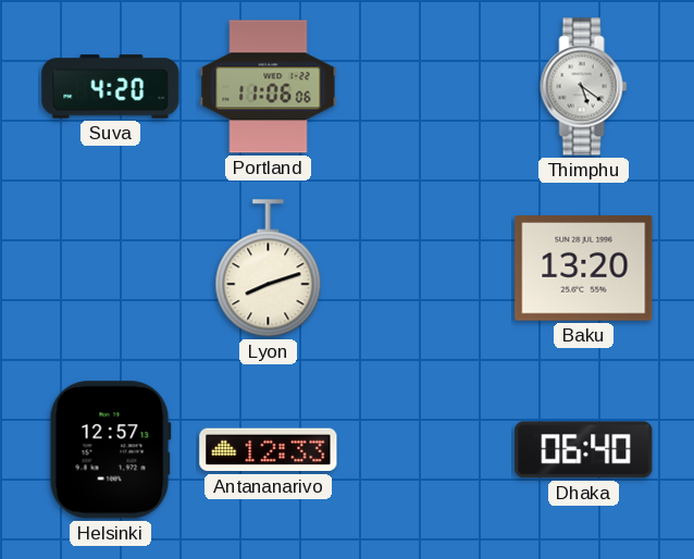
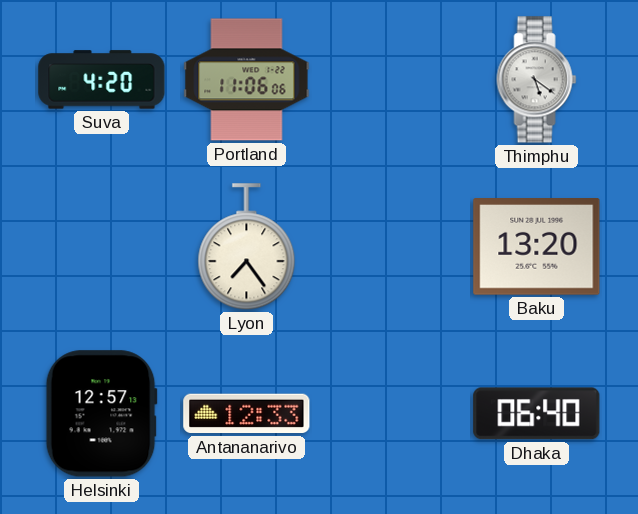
Lyon: 8:12 -> 7:24
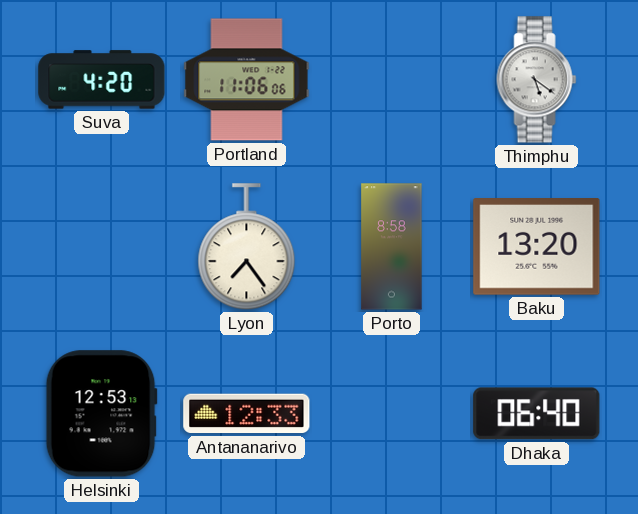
Porto: none -> 8:58
Helsinki: 12:57 -> 12:53
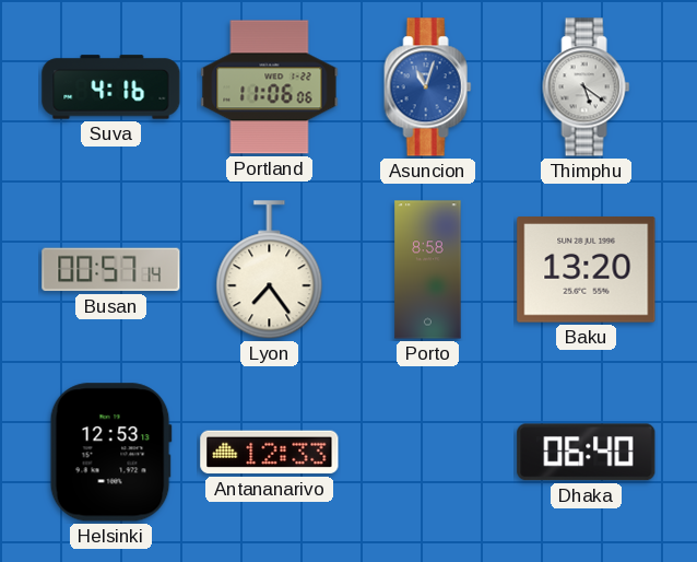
Suva: 4:20 -> 4:16
Asuncion: none -> 11:03
Busan: none -> 00:57
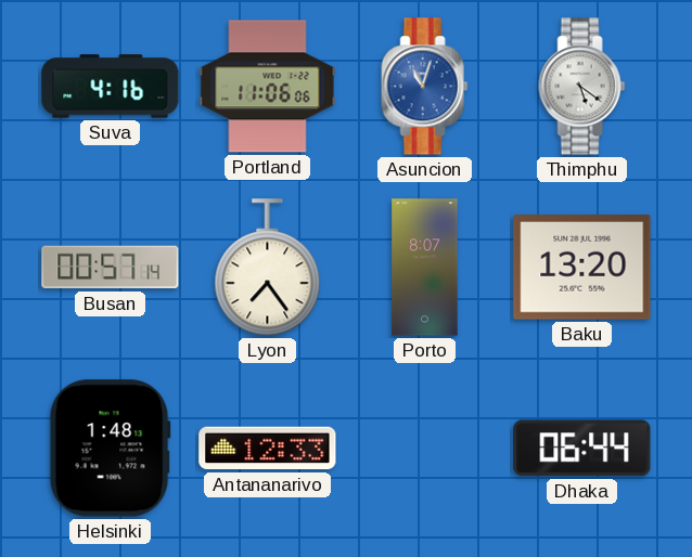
Porto: 8:58 -> 8:07
Helsinki: 12:53 -> 1:48
Dhaka: 06:40 -> 06:44
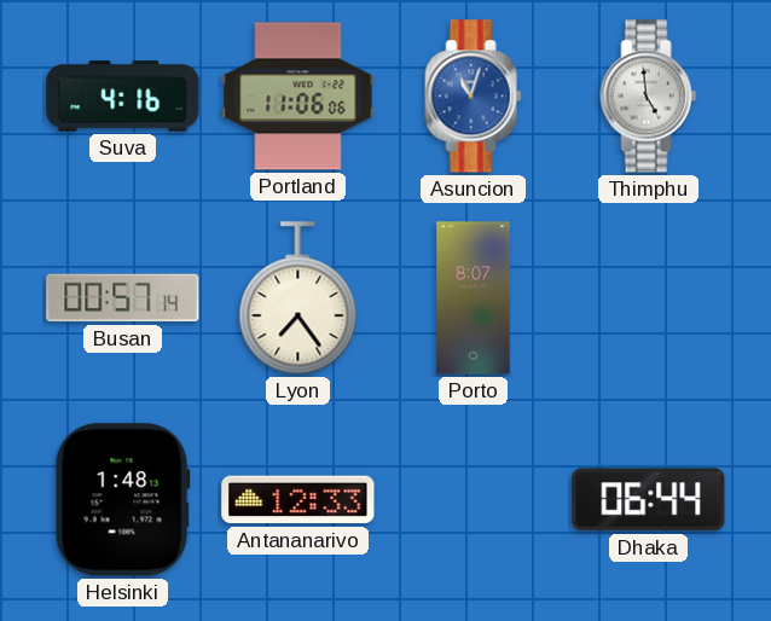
Thimphu: 5:21 -> 4:59
Baku: 13:20 -> none
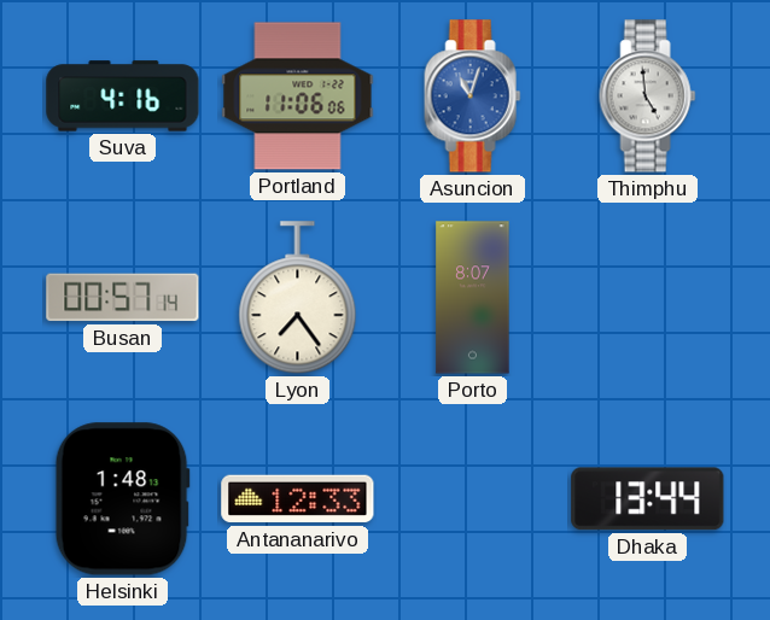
Dhaka: 06:44 -> 13:44
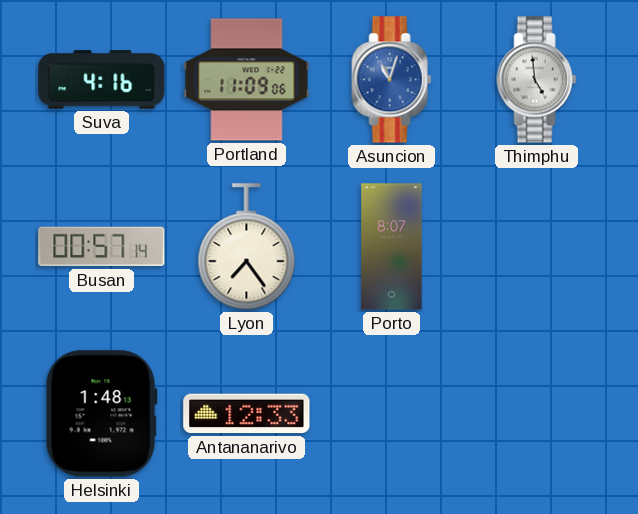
Portland: 11:06 -> 11:09
Dhaka: 13:44 -> none
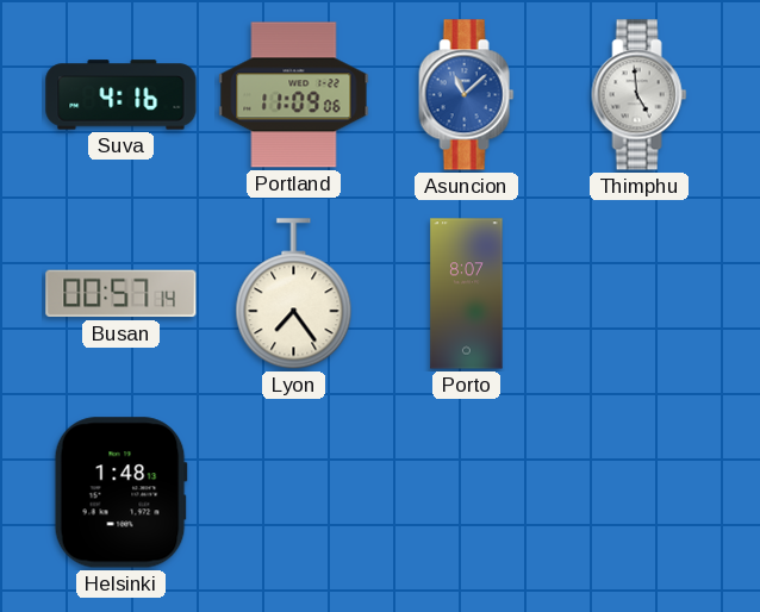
Asuncion: 11:03 -> 11:08
Antananarivo: 12:33 -> none
